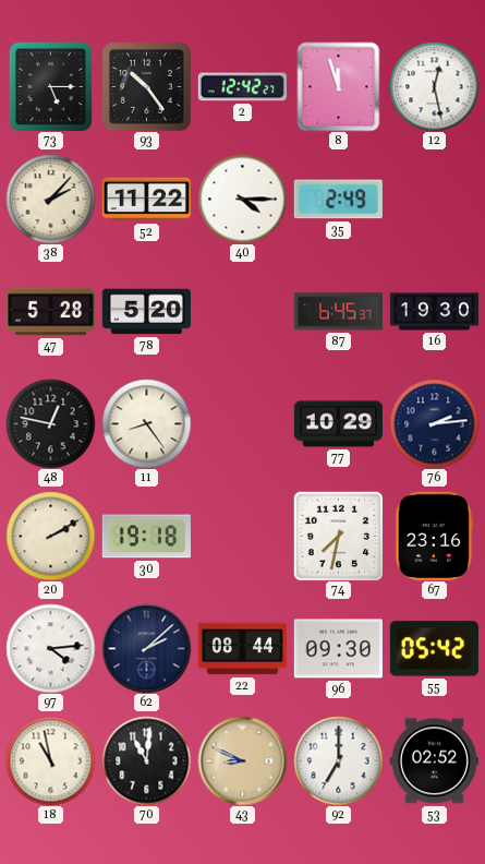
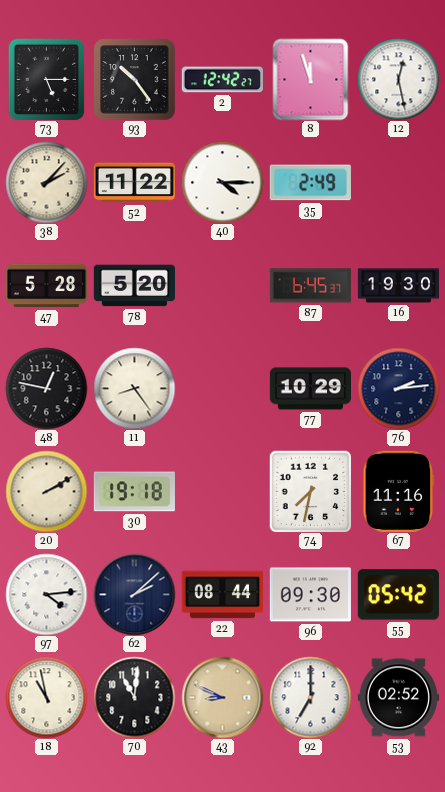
67: 23:16 -> 11:16
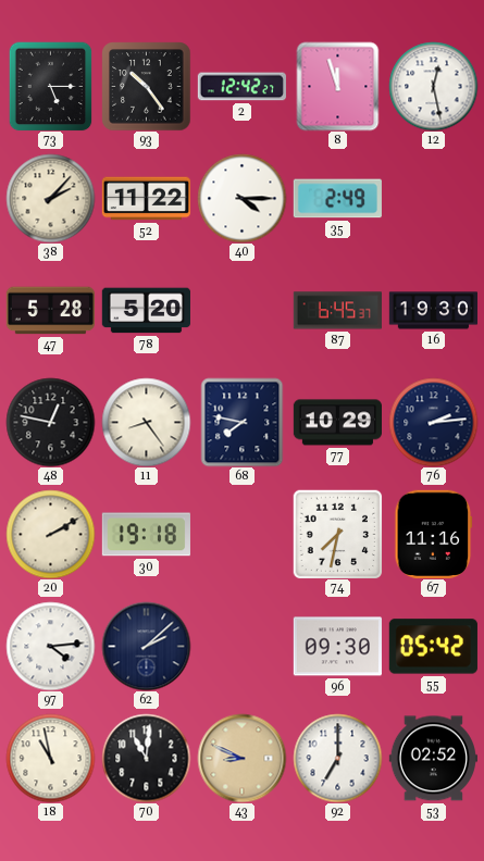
68: none -> 7:47
22: 08:44 -> none
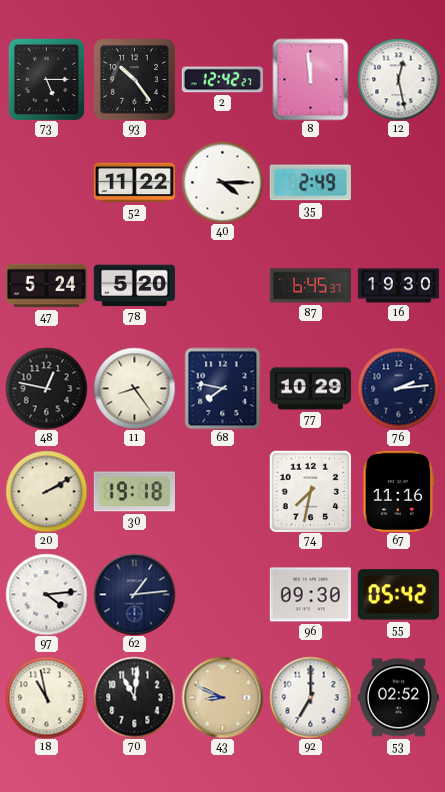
8: 11:57 -> 11:59
38: 2:07 -> none
47: 5:28 -> 5:24
62: 2:08 -> 1:14
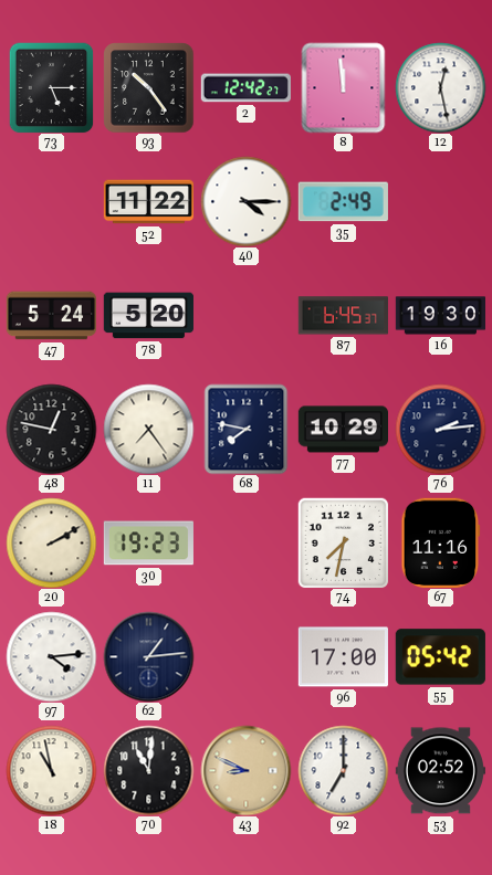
11: 8:24 -> 7:24
30: 19:18 -> 19:23
96: 09:30 -> 17:00
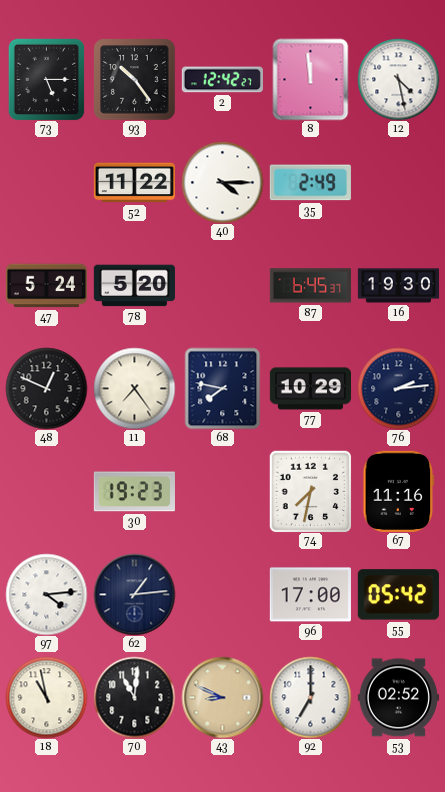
12: 12:28 -> 4:28
48: 12:47 -> 12:49
20: 2:10 -> none
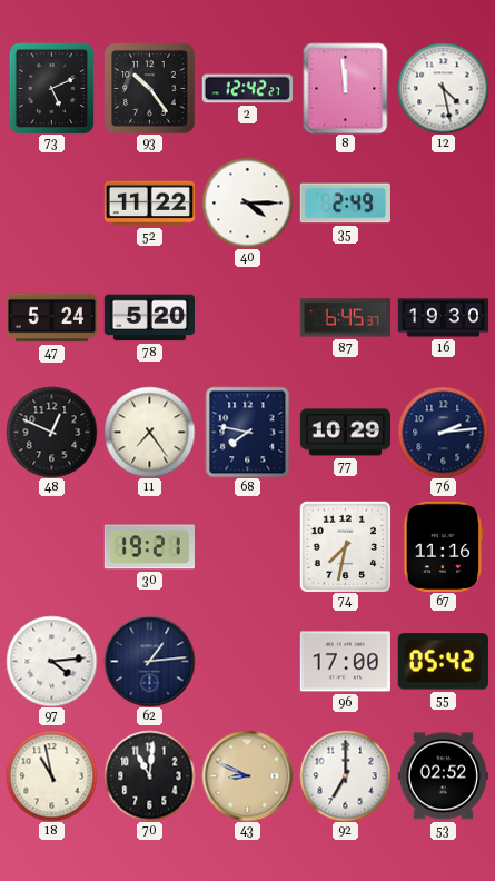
73: 5:15 -> 5:11
30: 19:23 -> 19:21
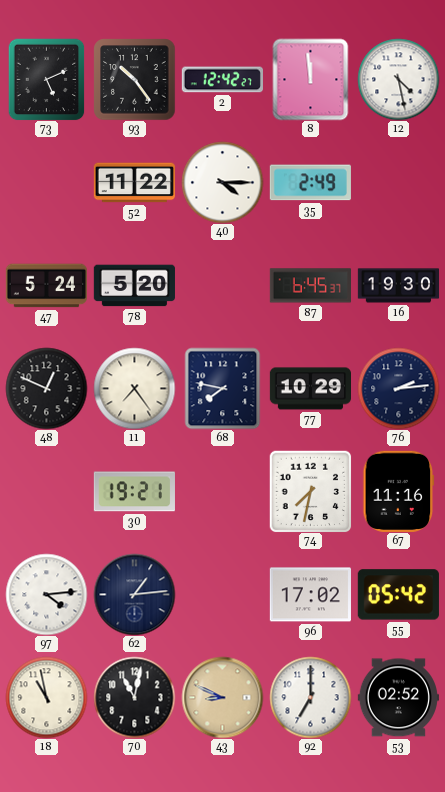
96: 17:00 -> 17:02
70: 11:01 -> 11:02
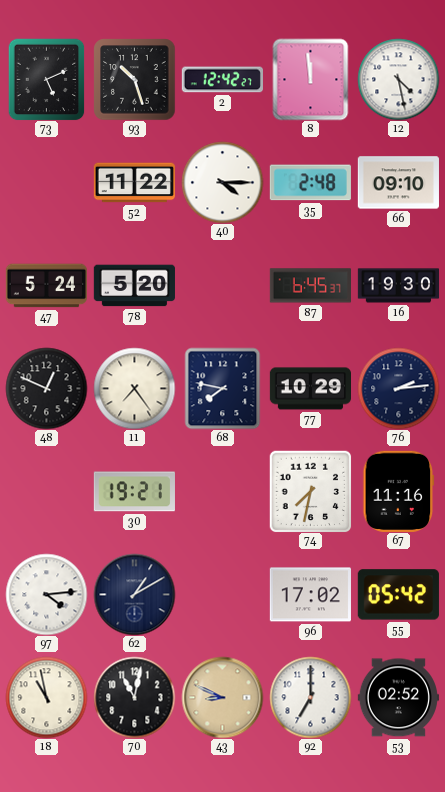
93: 10:24 -> 10:27
35: 2:49 -> 2:48
66: none -> 09:10
62: 1:14 -> 1:10
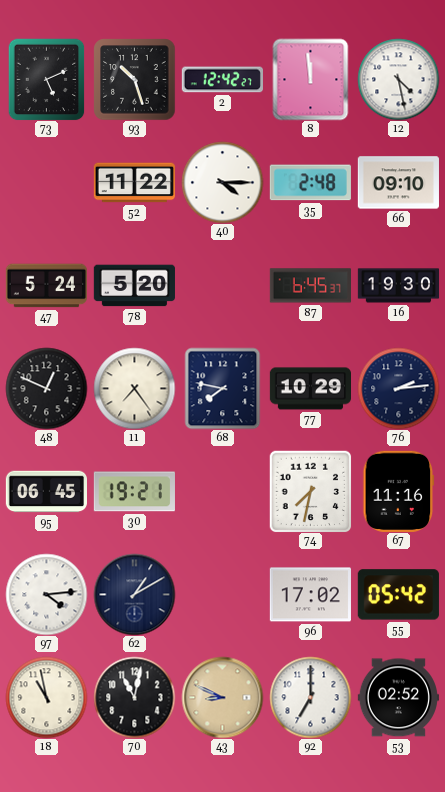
95: none -> 06:45
